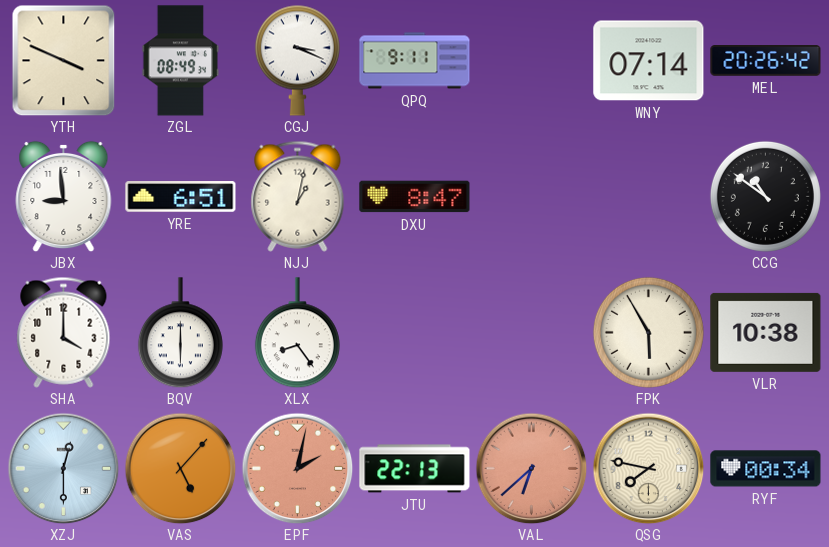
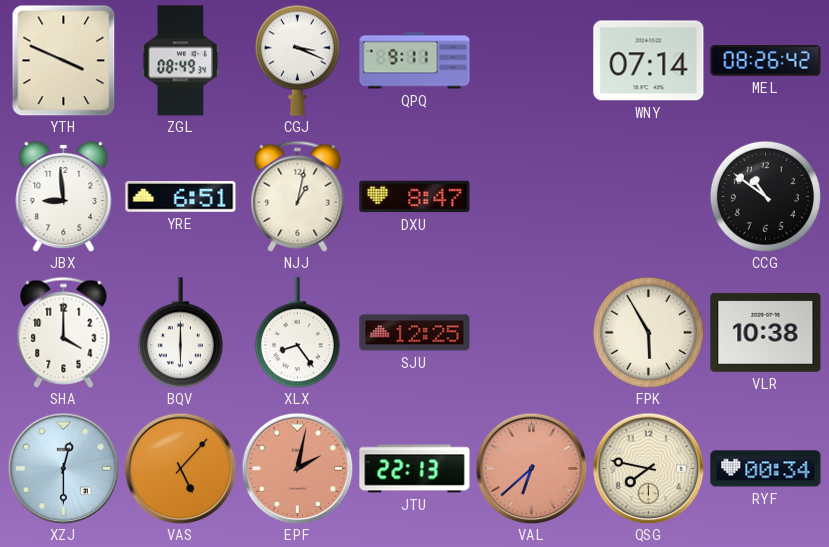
MEL: 20:26 -> 08:26
SJU: none -> 12:25
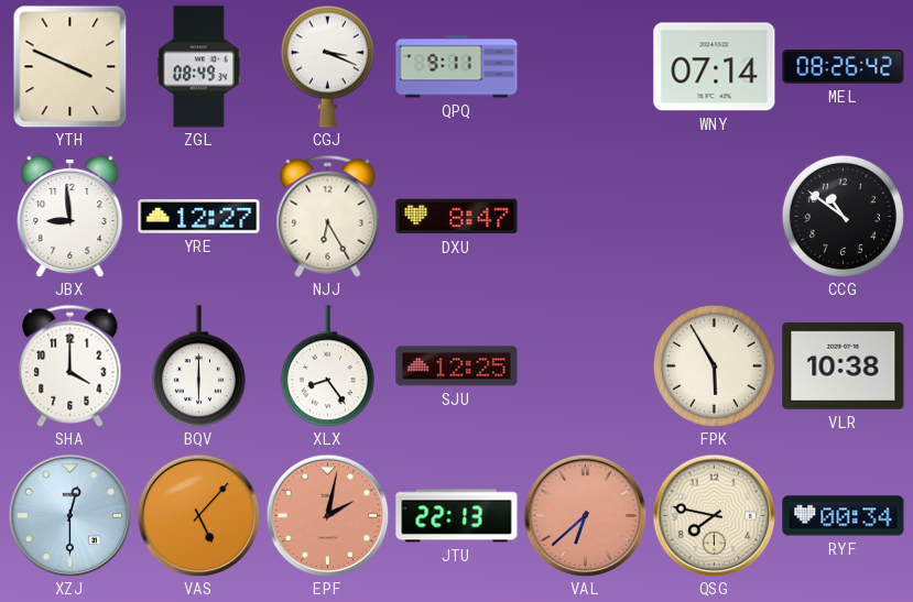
YRE: 6:51 -> 12:27
NJJ: 1:02 -> 6:25
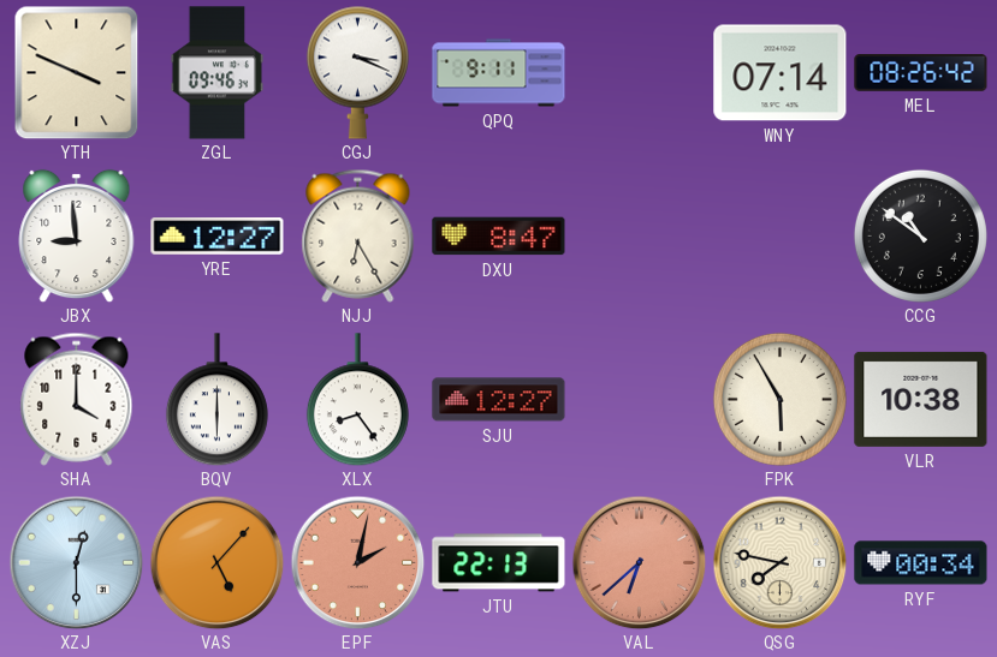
ZGL: 08:49 -> 09:46
SJU: 12:25 -> 12:27
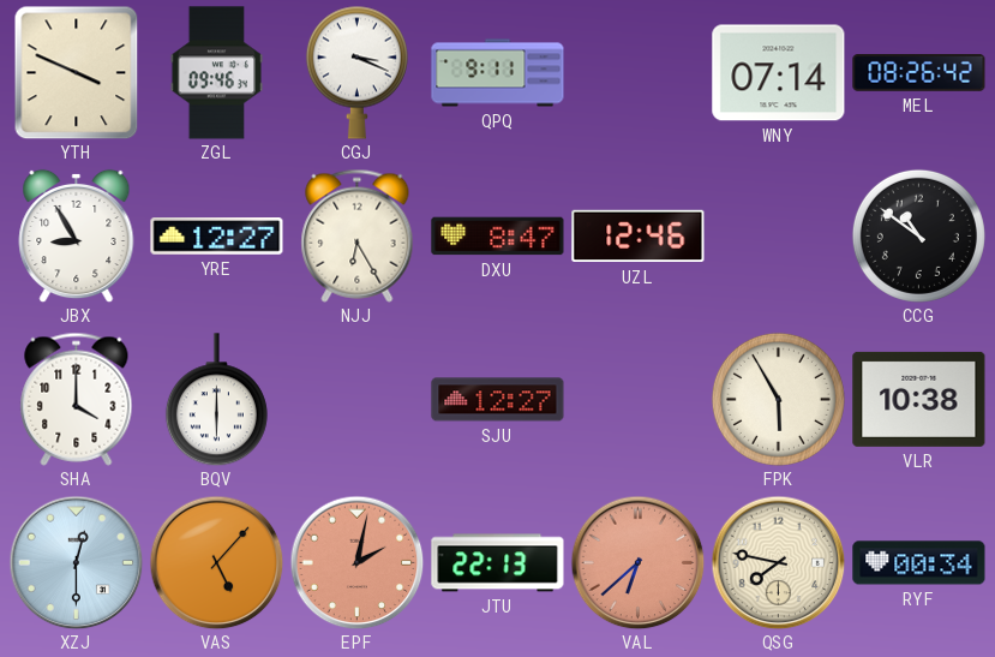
JBX: 8:59 -> 8:55
UZL: none -> 12:46
XLX: 8:24 -> none
